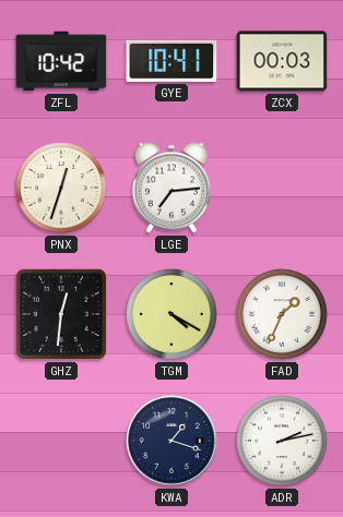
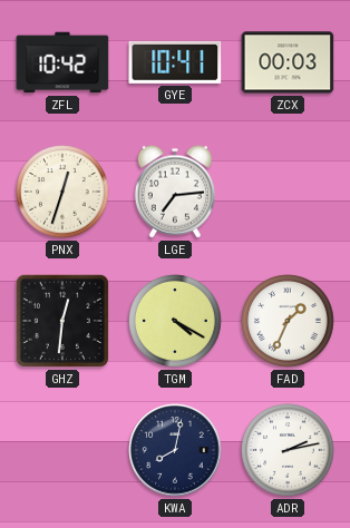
KWA: 1:18 -> 8:02
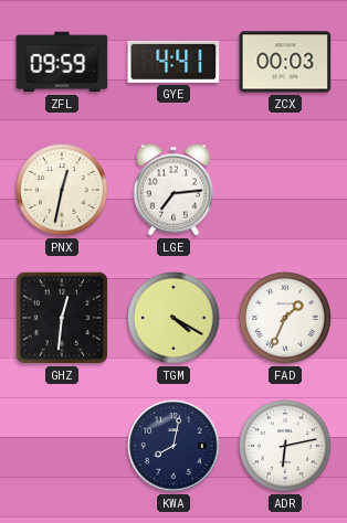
ZFL: 10:42 -> 09:59
GYE: 10:41 -> 4:41
PNX: 12:33 -> 12:32
ADR: 2:13 -> 6:13
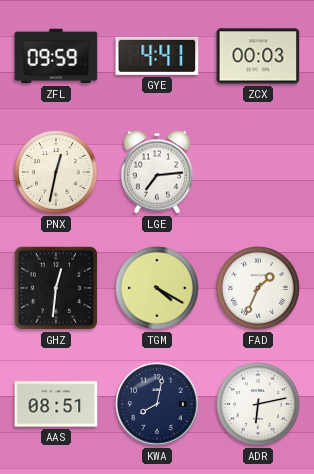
AAS: none -> 08:51
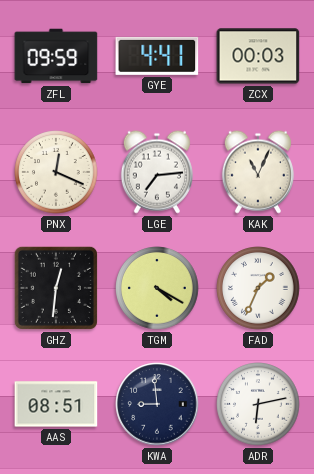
PNX: 12:32 -> 12:19
KAK: none -> 11:04
KWA: 8:02 -> 8:59
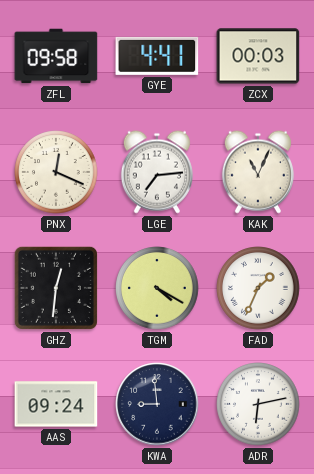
ZFL: 09:59 -> 09:58
AAS: 08:51 -> 09:24
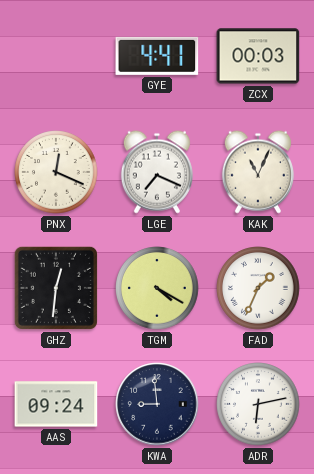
ZFL: 09:58 -> none
LGE: 7:14 -> 7:19
